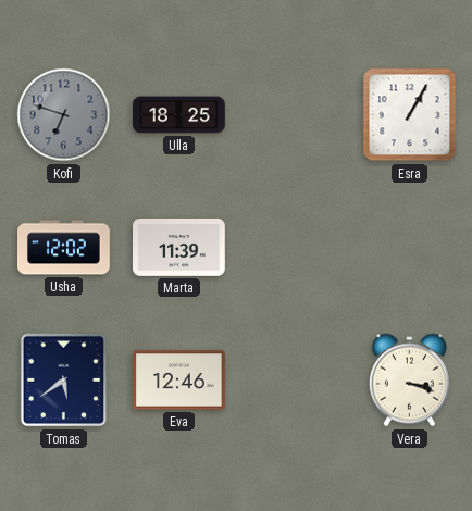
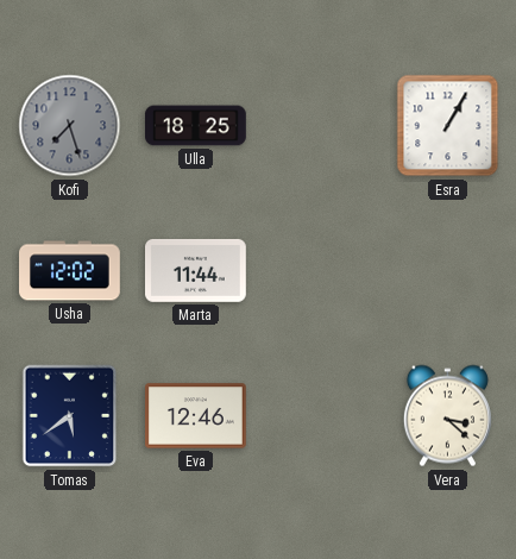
Kofi: 6:48 -> 7:27
Marta: 11:39 -> 11:44
Vera: 3:18 -> 3:22
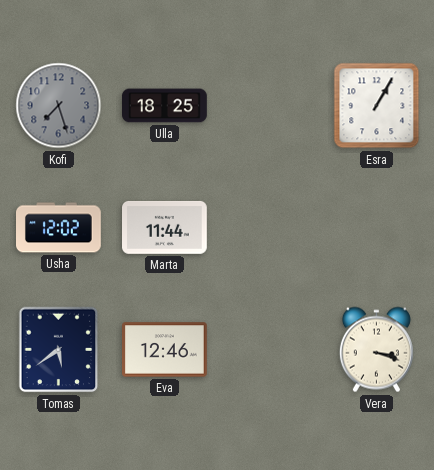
Vera: 3:22 -> 3:18
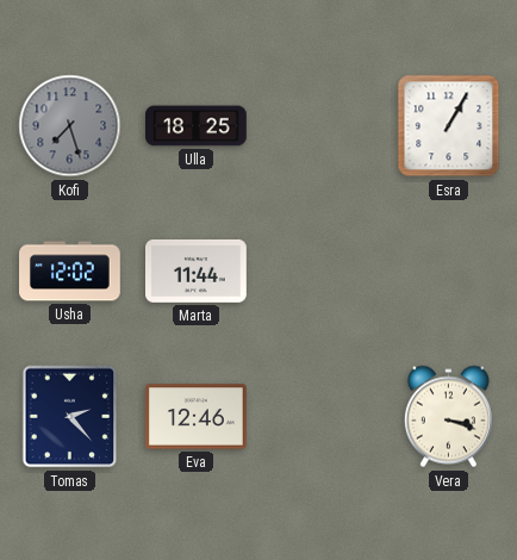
Tomas: 5:39 -> 2:23
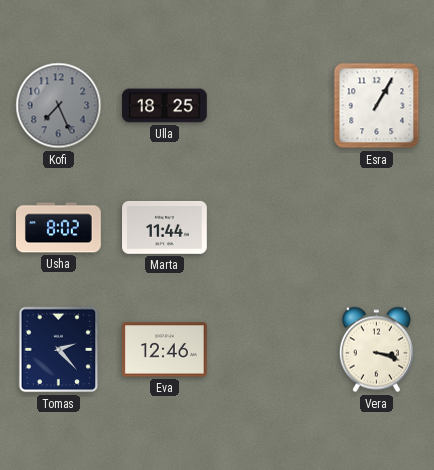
Kofi: 7:27 -> 7:26
Usha: 12:02 -> 8:02
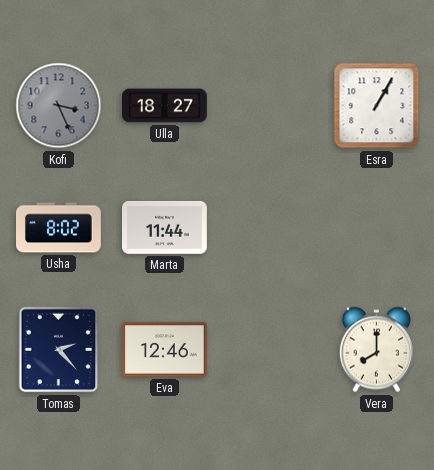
Kofi: 7:26 -> 3:26
Ulla: 18:25 -> 18:27
Vera: 3:18 -> 8:00
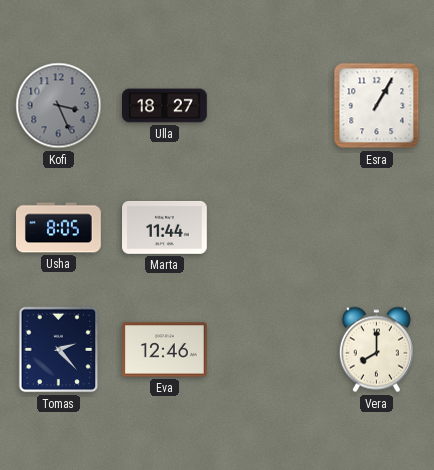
Usha: 8:02 -> 8:05
